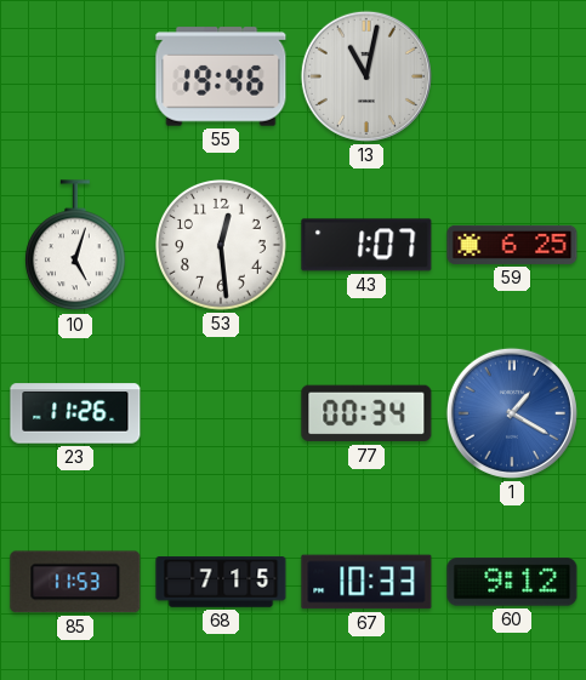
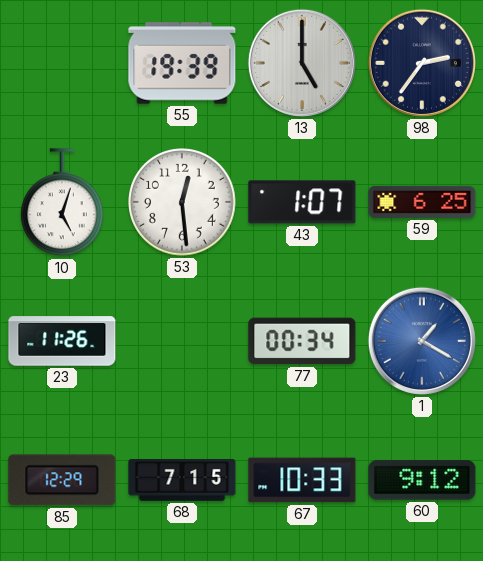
55: 19:46 -> 19:39
13: 11:02 -> 5:00
98: none -> 2:36
85: 11:53 -> 12:29
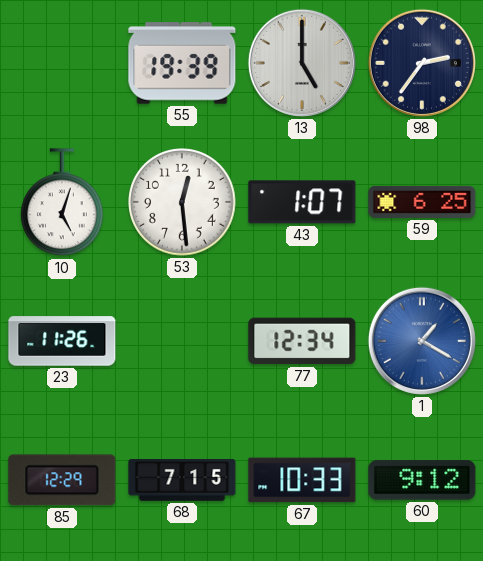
77: 00:34 -> 12:34
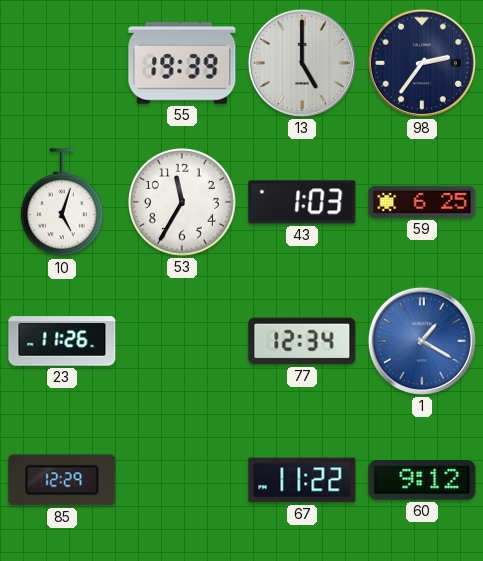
53: 12:29 -> 11:35
43: 1:07 -> 1:03
68: 7:15 -> none
67: 10:33 -> 11:22
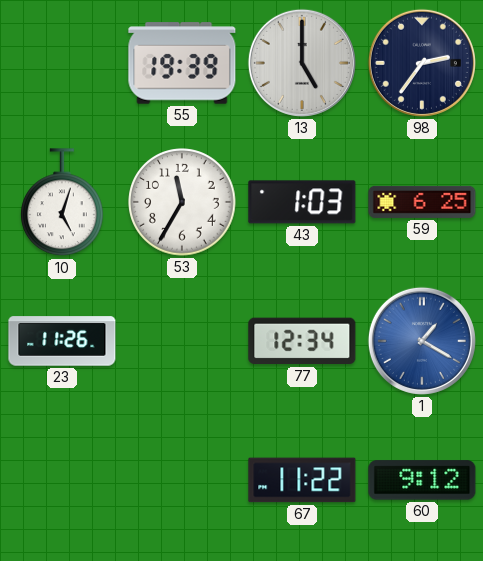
85: 12:29 -> none
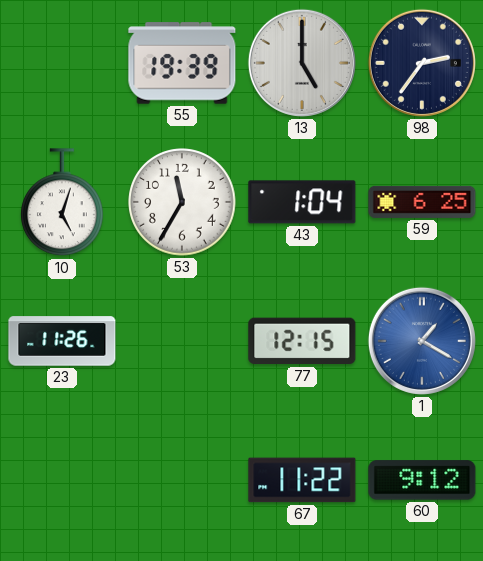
43: 1:03 -> 1:04
77: 12:34 -> 12:15
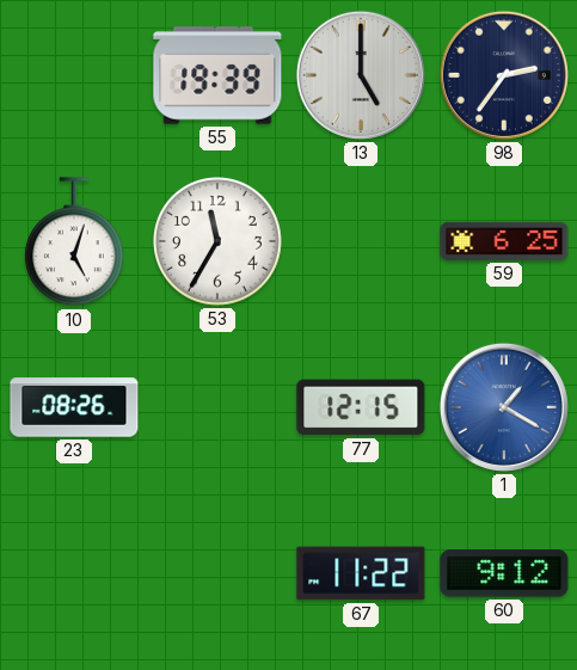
43: 1:04 -> none
23: 11:26 -> 08:26
